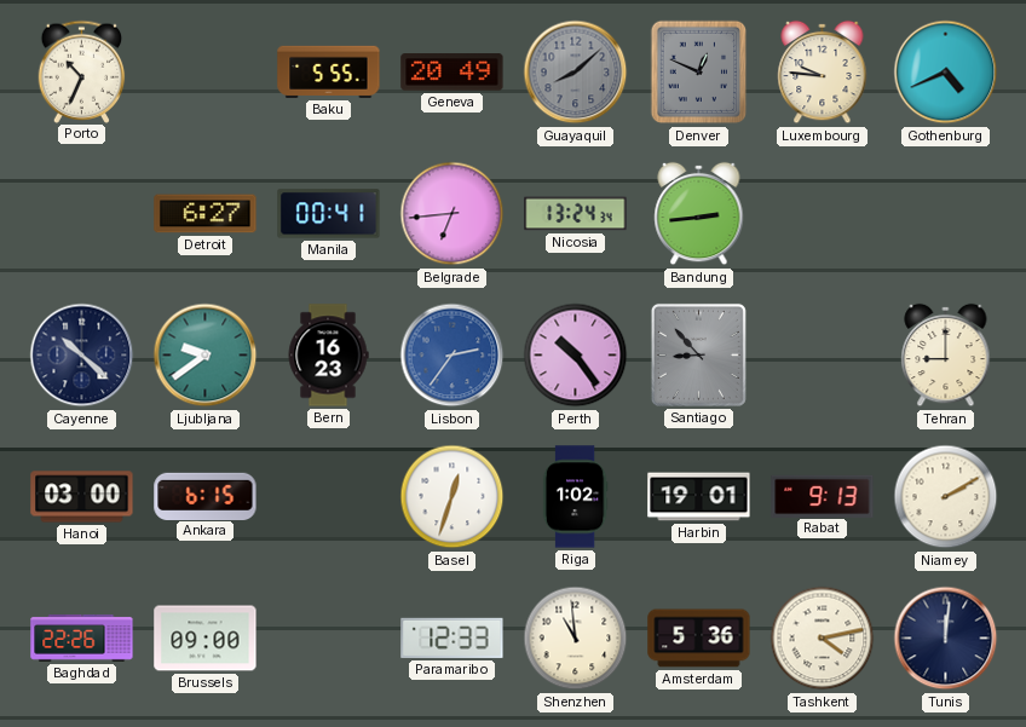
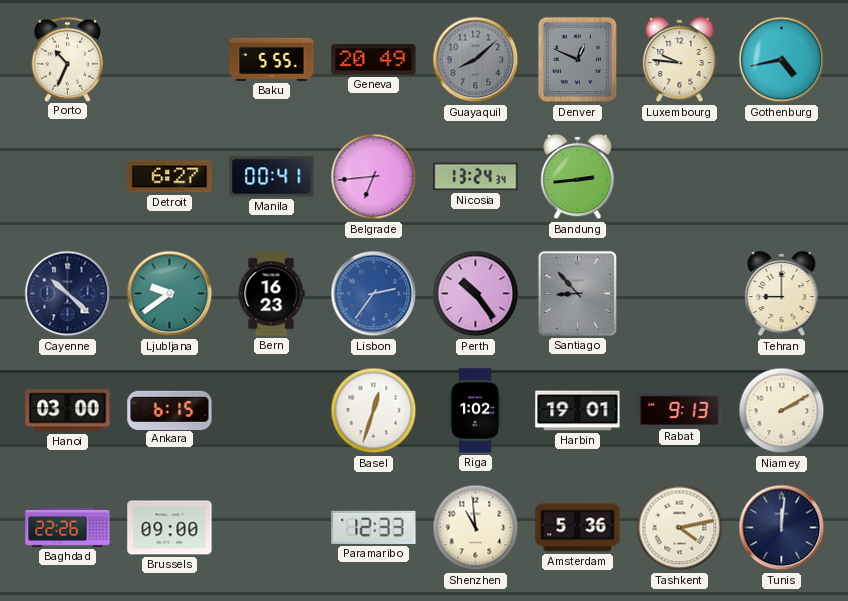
Gothenburg: 4:41 -> 4:43
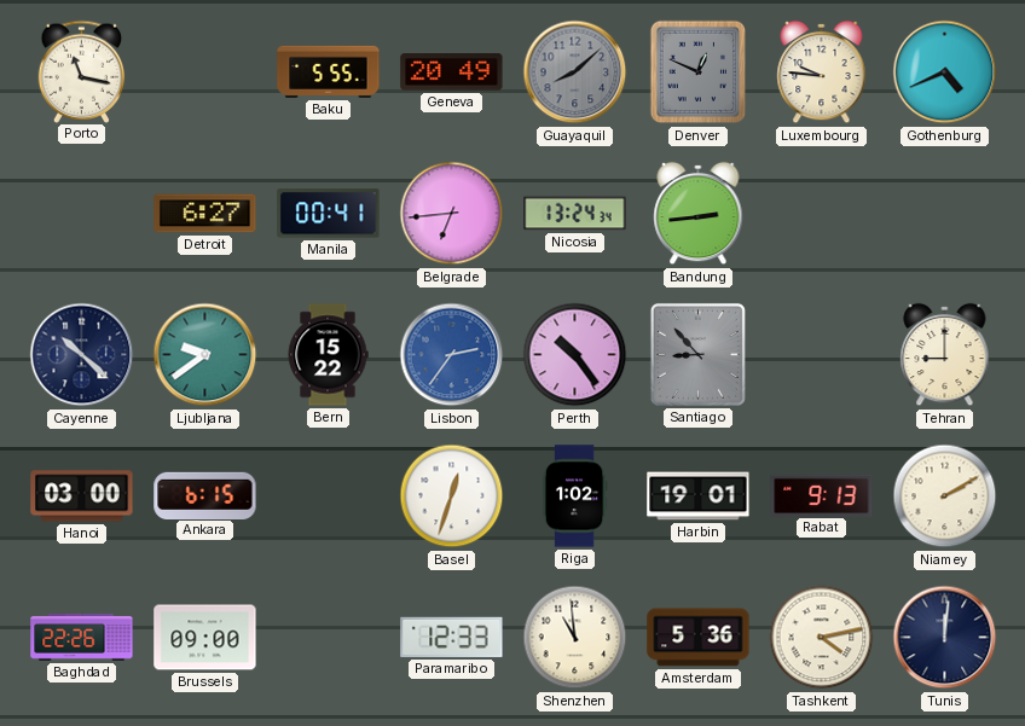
Porto: 10:34 -> 11:17
Gothenburg: 4:43 -> 4:41
Bern: 16:23 -> 15:22
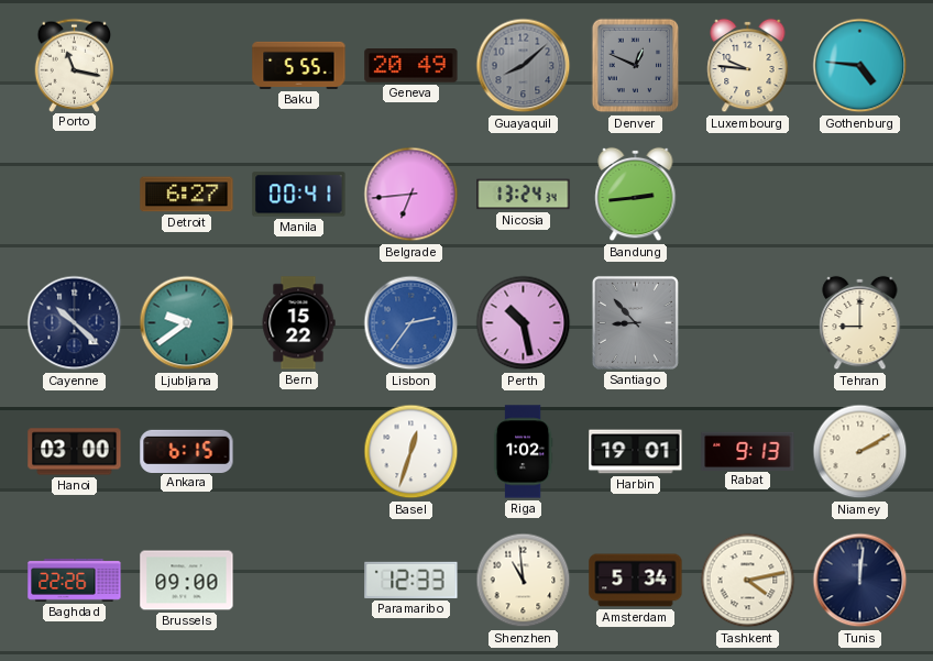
Gothenburg: 4:41 -> 4:46
Perth: 10:24 -> 10:28
Amsterdam: 5:36 -> 5:34
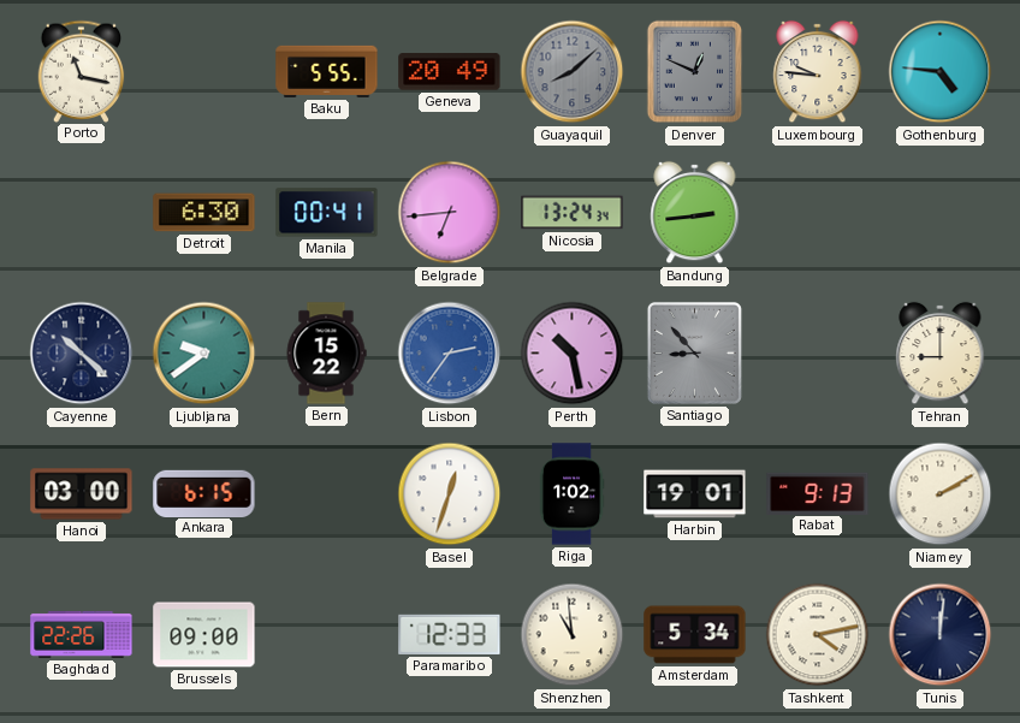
Detroit: 6:27 -> 6:30
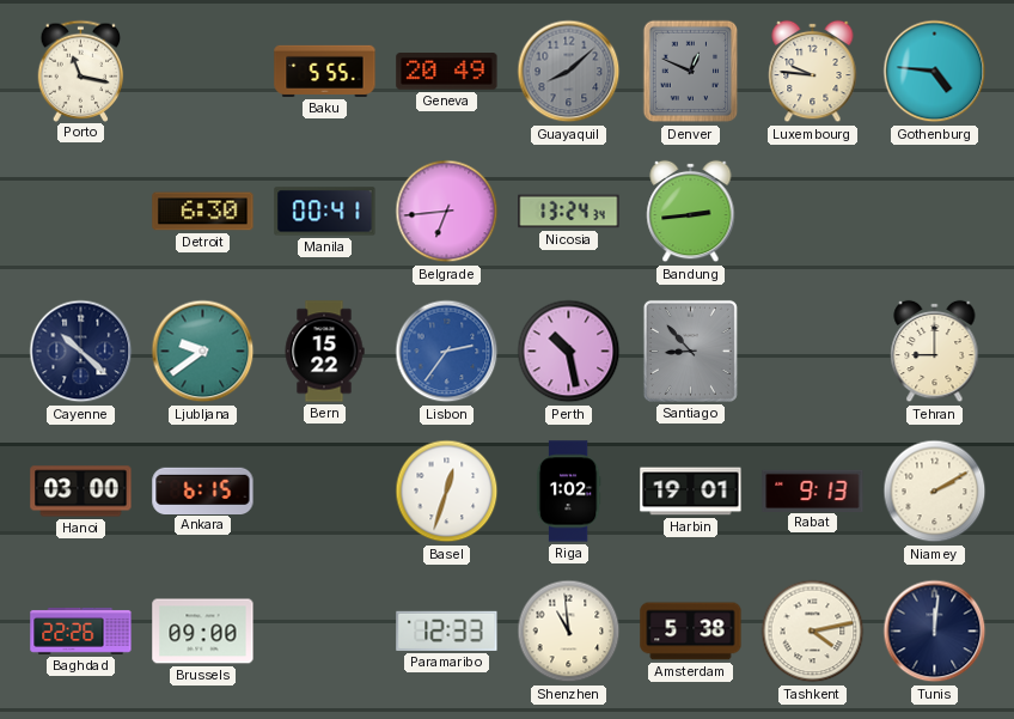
Amsterdam: 5:34 -> 5:38
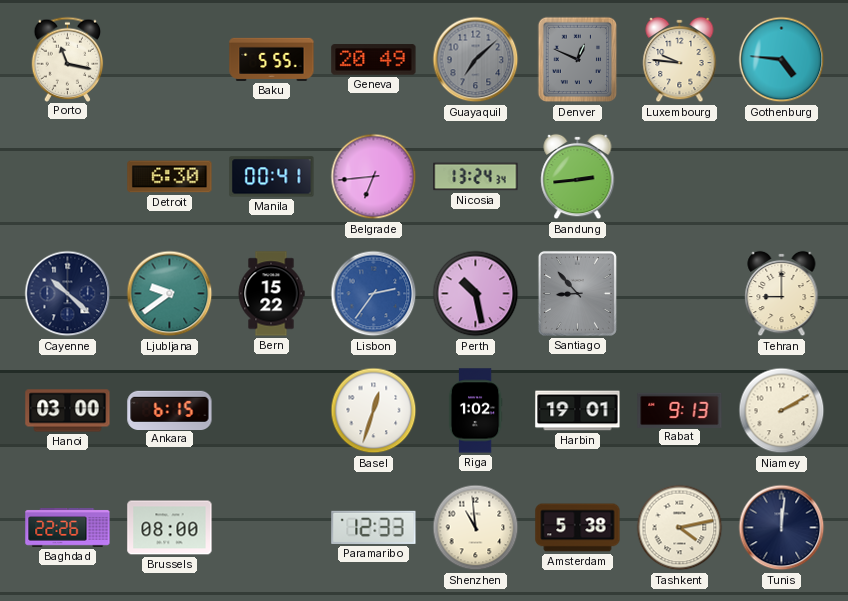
Guayaquil: 8:08 -> 7:08
Brussels: 09:00 -> 08:00
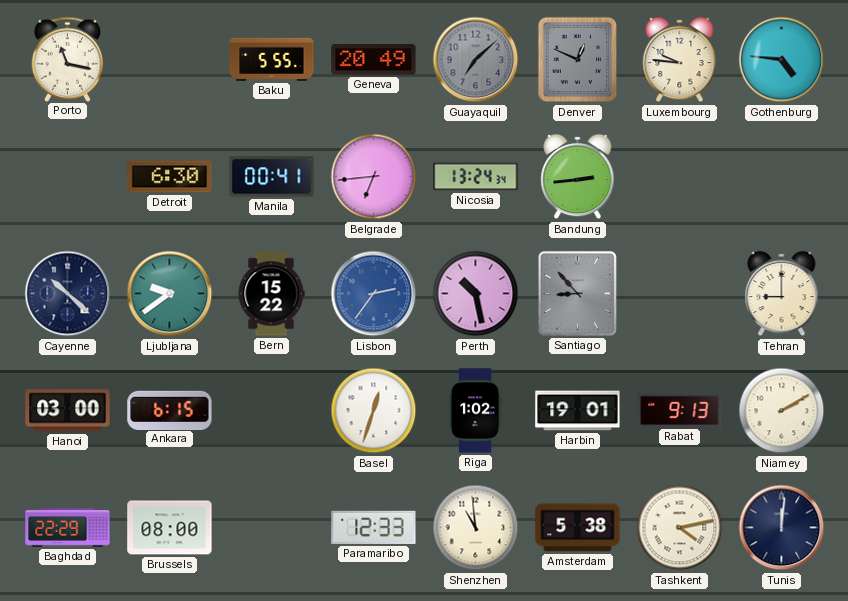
Baghdad: 22:26 -> 22:29
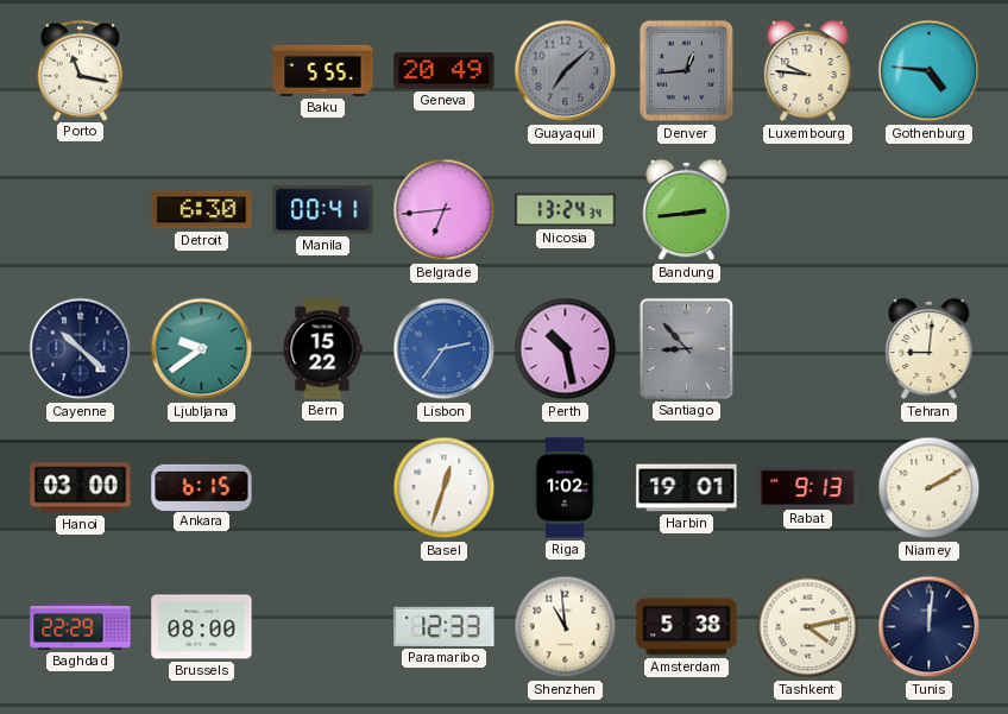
Denver: 12:49 -> 12:44
Tehran: 9:00 -> 9:01
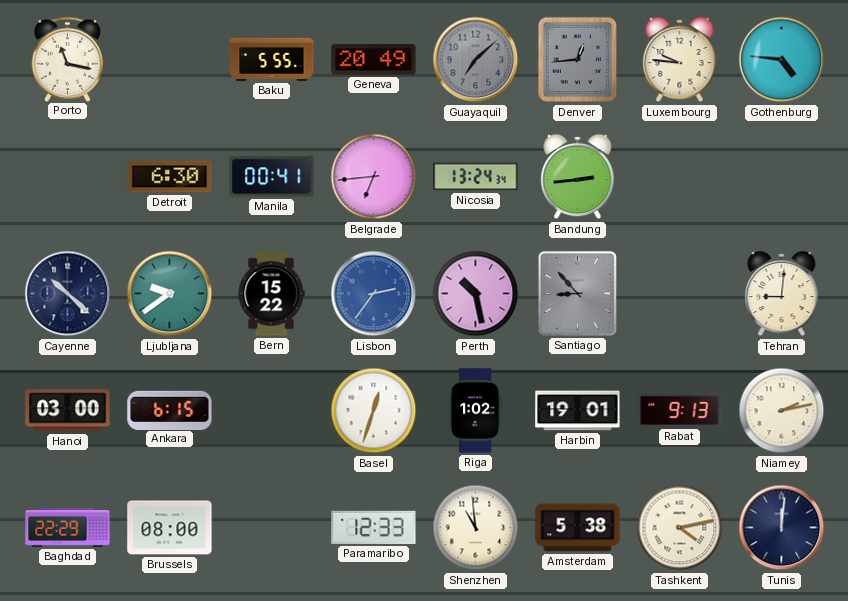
Niamey: 2:10 -> 2:13
